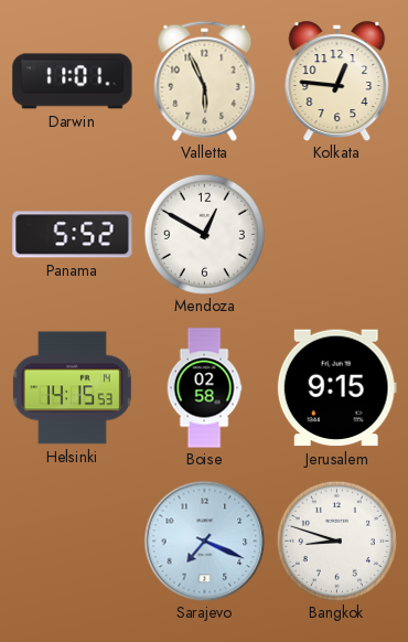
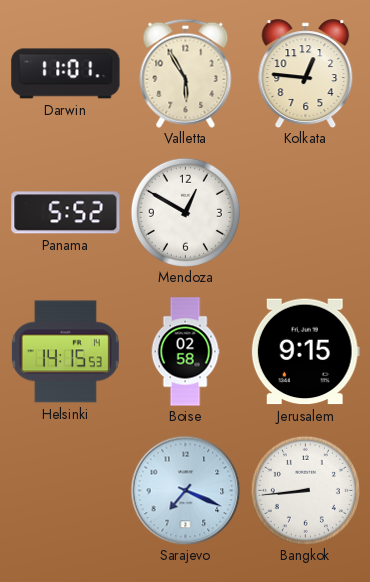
Valletta: 5:56 -> 5:55
Bangkok: 8:48 -> 8:44
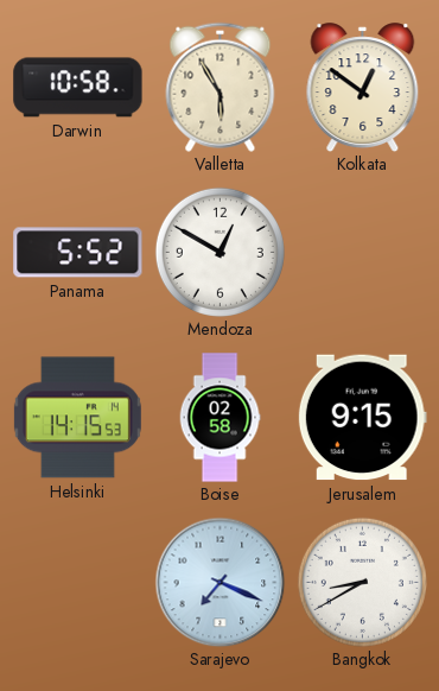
Darwin: 11:01 -> 10:58
Kolkata: 12:46 -> 12:51
Bangkok: 8:44 -> 8:40
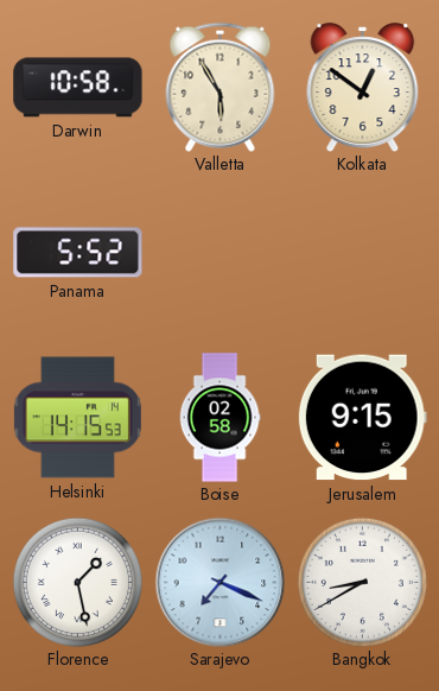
Mendoza: 12:50 -> none
Florence: none -> 1:28
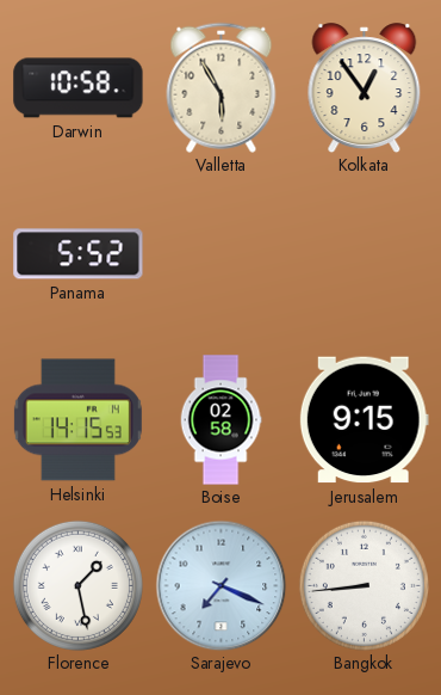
Kolkata: 12:51 -> 12:54
Bangkok: 8:40 -> 8:44
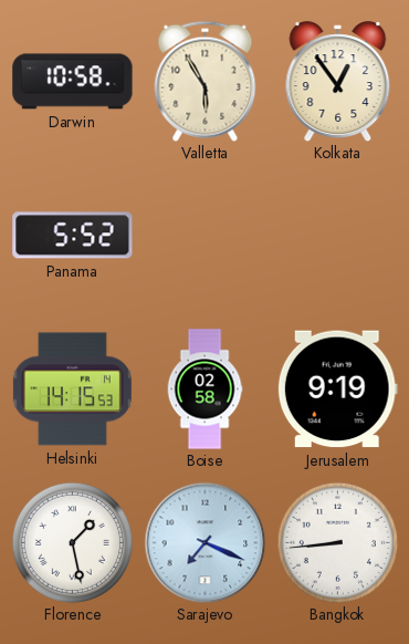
Jerusalem: 9:15 -> 9:19
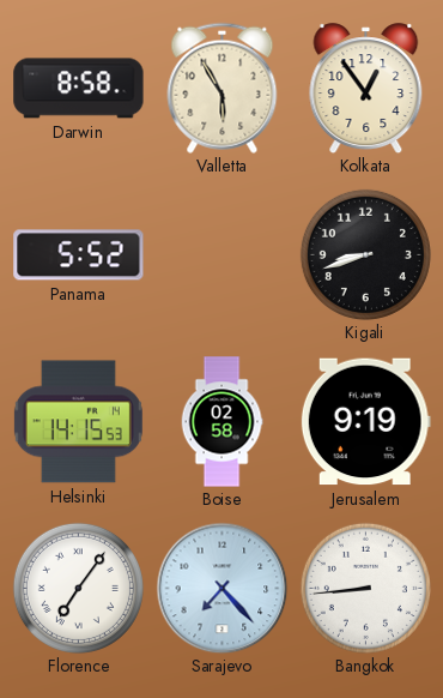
Darwin: 10:58 -> 8:58
Kigali: none -> 8:42
Florence: 1:28 -> 7:06
Sarajevo: 7:19 -> 7:23
